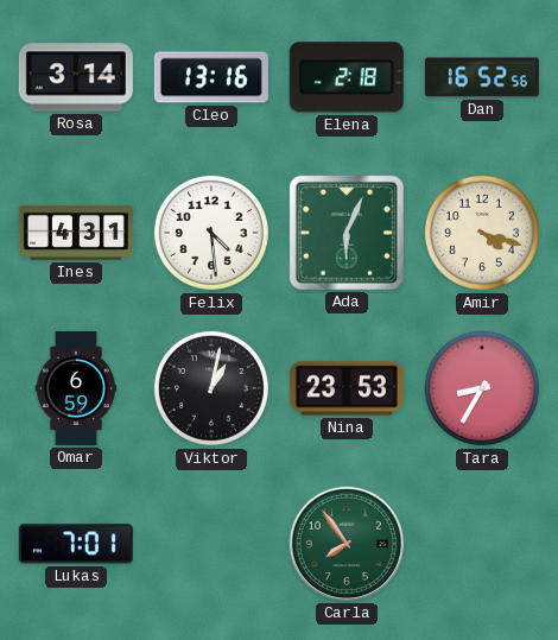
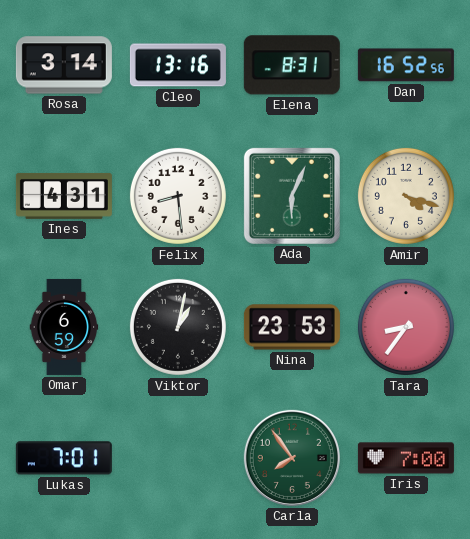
Elena: 2:18 -> 8:31
Felix: 4:29 -> 8:29
Tara: 8:35 -> 8:36
Iris: none -> 7:00
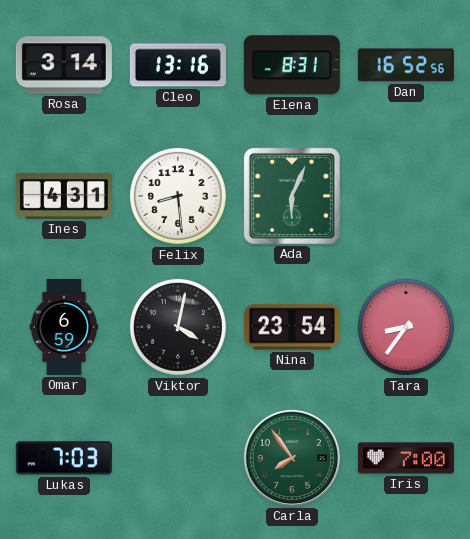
Amir: 4:18 -> none
Viktor: 1:02 -> 4:02
Nina: 23:53 -> 23:54
Lukas: 7:01 -> 7:03
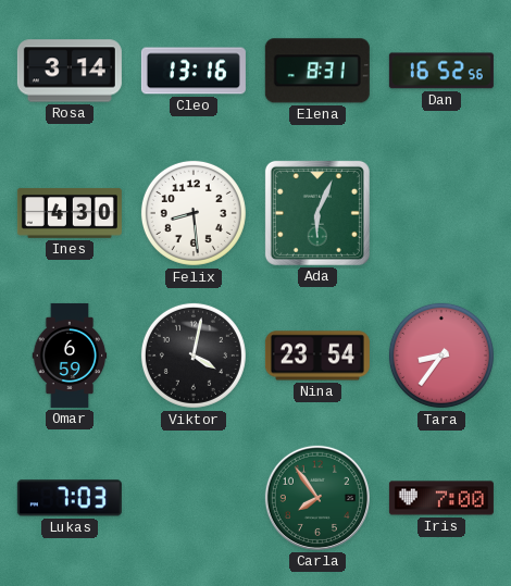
Ines: 4:31 -> 4:30
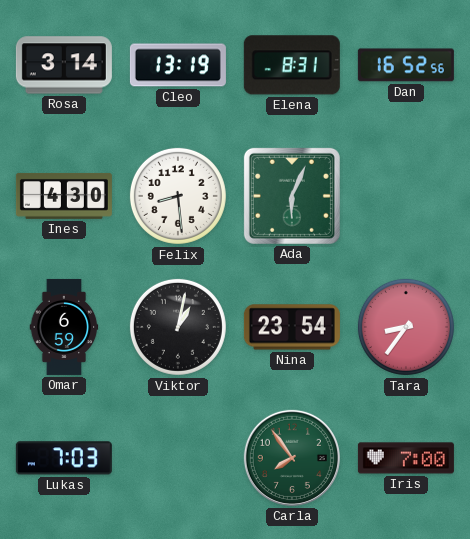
Cleo: 13:16 -> 13:19
Viktor: 4:02 -> 1:02
